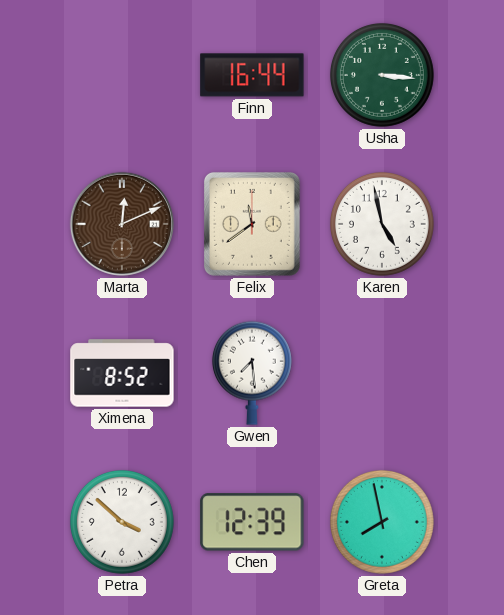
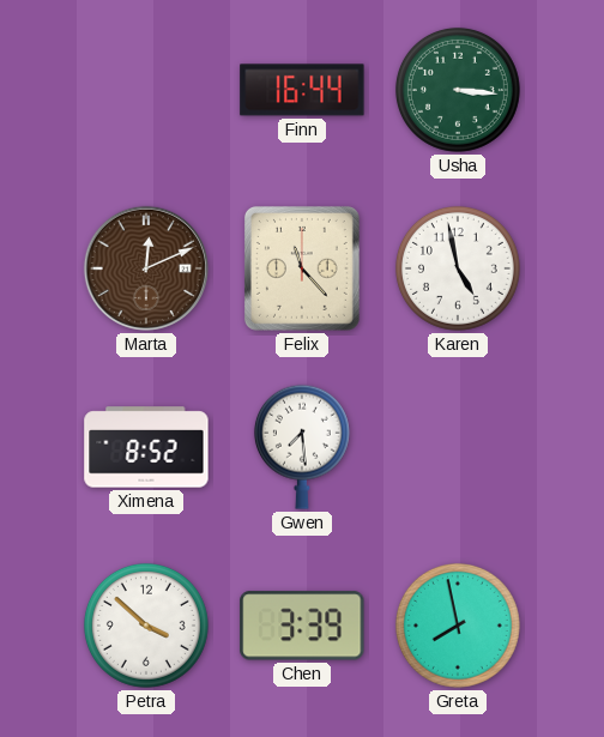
Felix: 11:39 -> 11:23
Chen: 12:39 -> 3:39
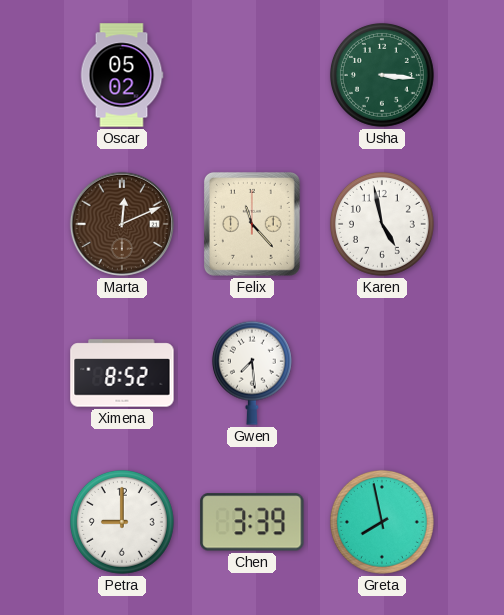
Oscar: none -> 05:02
Finn: 16:44 -> none
Petra: 3:52 -> 9:00
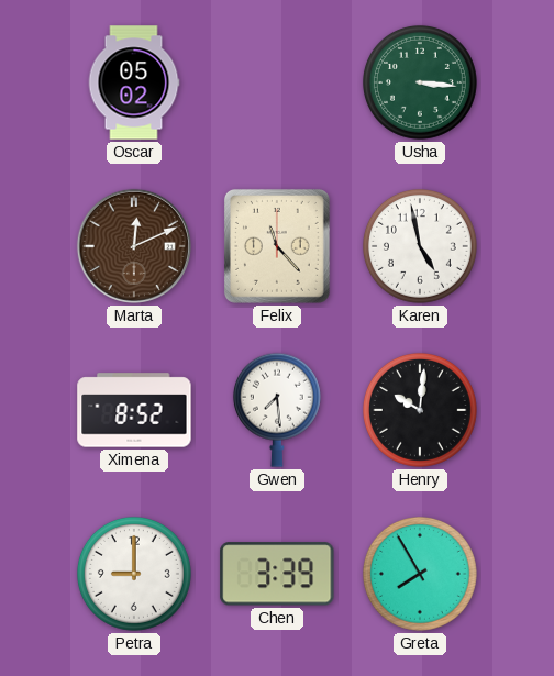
Henry: none -> 10:01
Greta: 7:58 -> 7:55
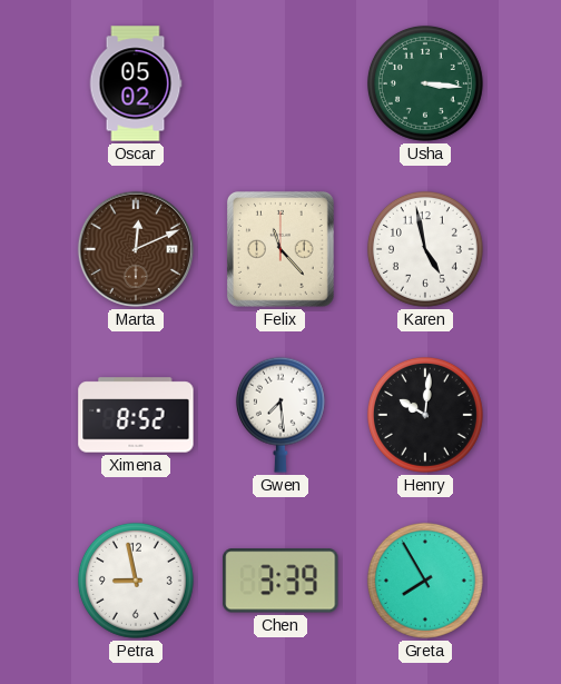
Petra: 9:00 -> 8:58
